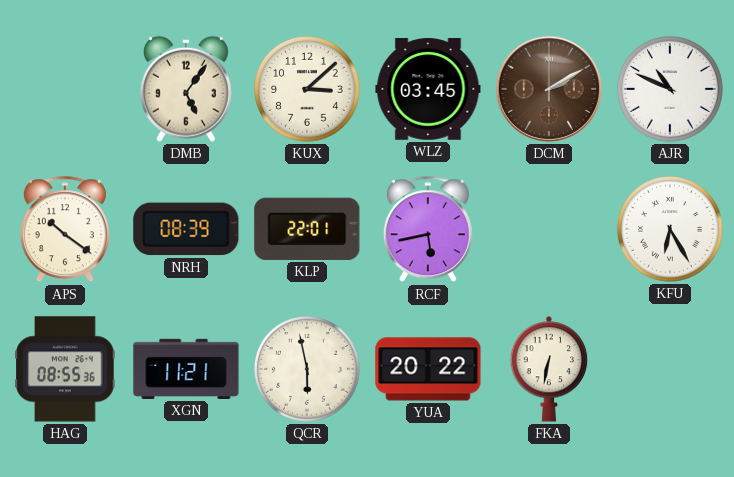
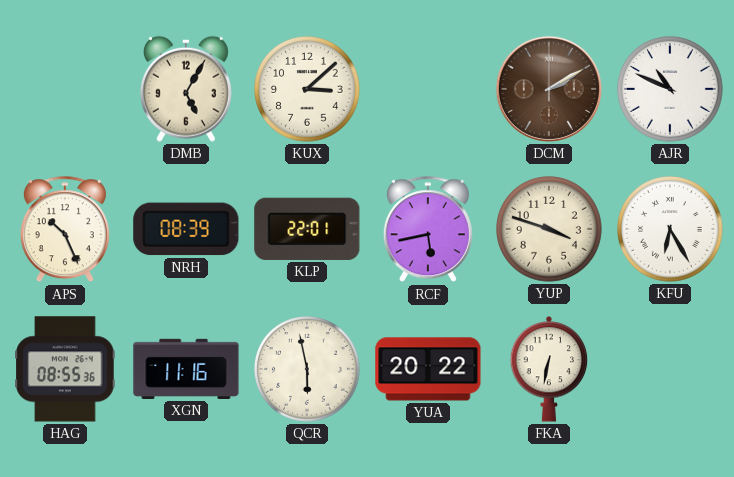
DMB: 5:06 -> 5:05
WLZ: 03:45 -> none
APS: 10:21 -> 10:26
YUP: none -> 3:48
XGN: 11:21 -> 11:16
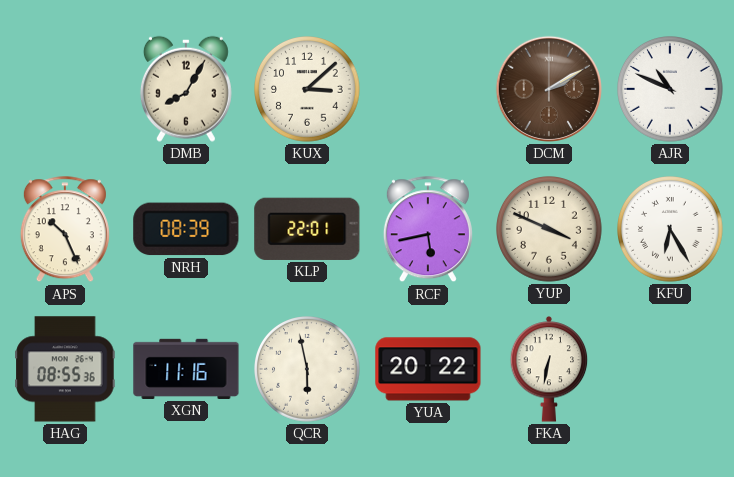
DMB: 5:05 -> 8:05
YUP: 3:48 -> 3:49
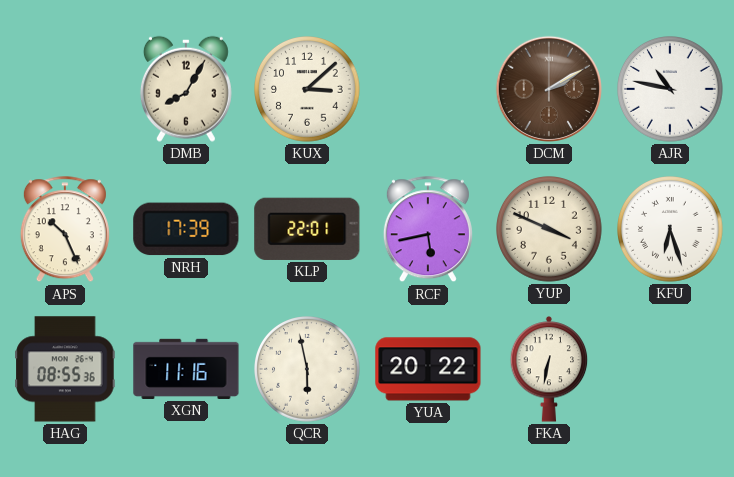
AJR: 10:49 -> 10:47
NRH: 08:39 -> 17:39
KFU: 6:25 -> 6:27
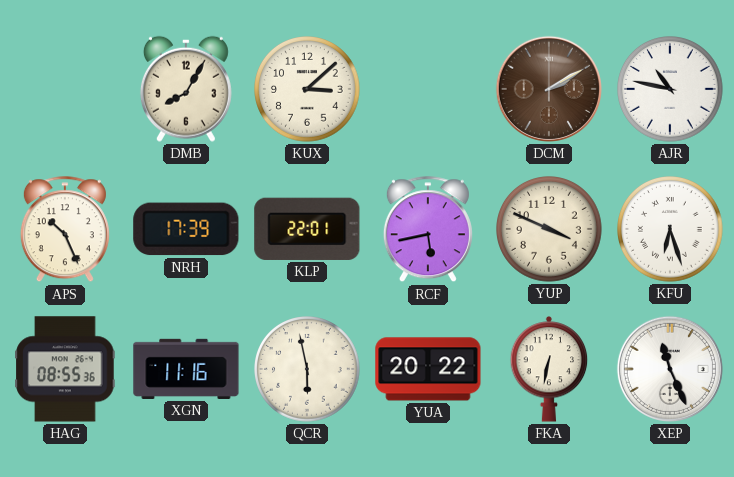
XEP: none -> 11:26
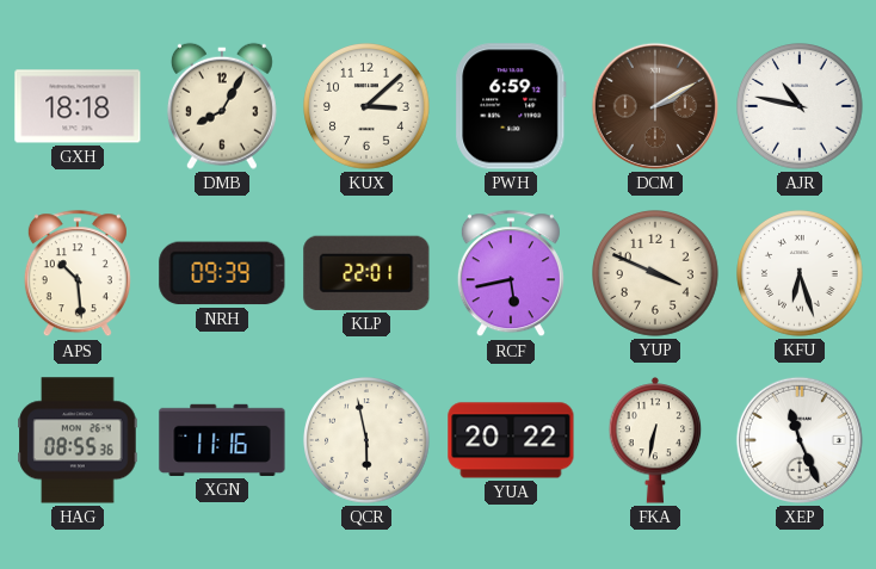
GXH: none -> 18:18
PWH: none -> 6:59
APS: 10:26 -> 10:29
NRH: 17:39 -> 09:39
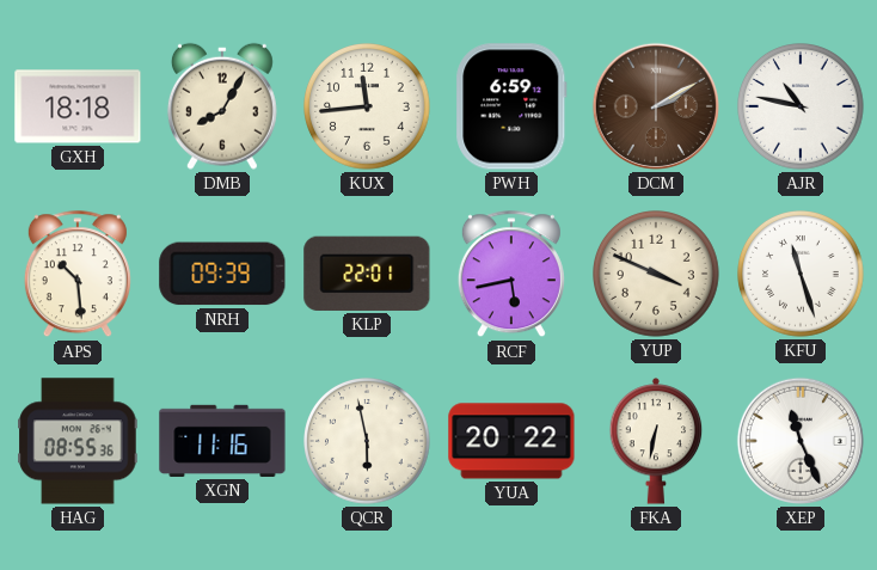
KUX: 3:08 -> 11:44
KFU: 6:27 -> 11:27
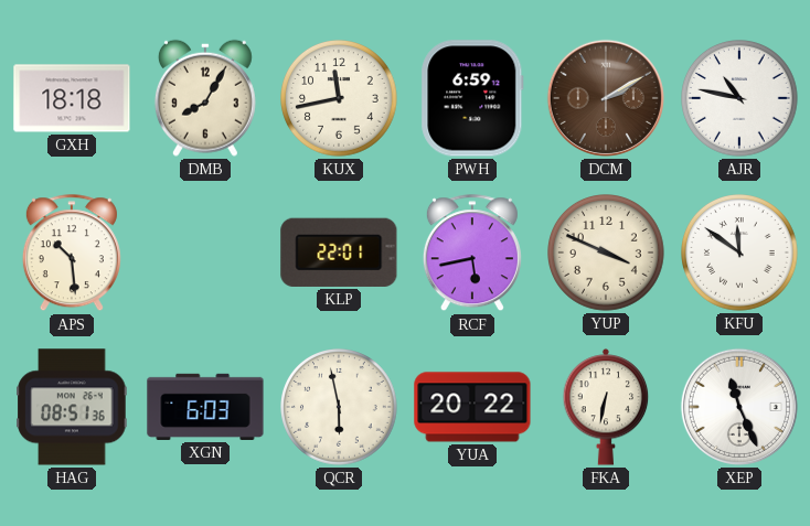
KUX: 11:44 -> 11:43
NRH: 09:39 -> none
KFU: 11:27 -> 11:51
HAG: 08:55 -> 08:51
XGN: 11:16 -> 6:03
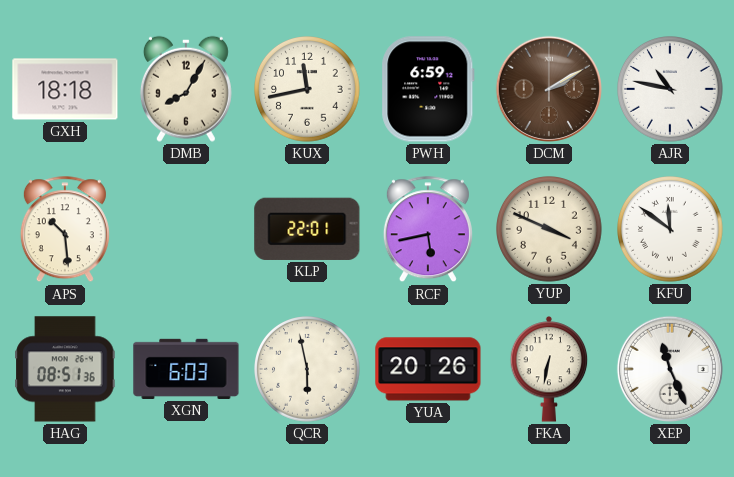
YUA: 20:22 -> 20:26
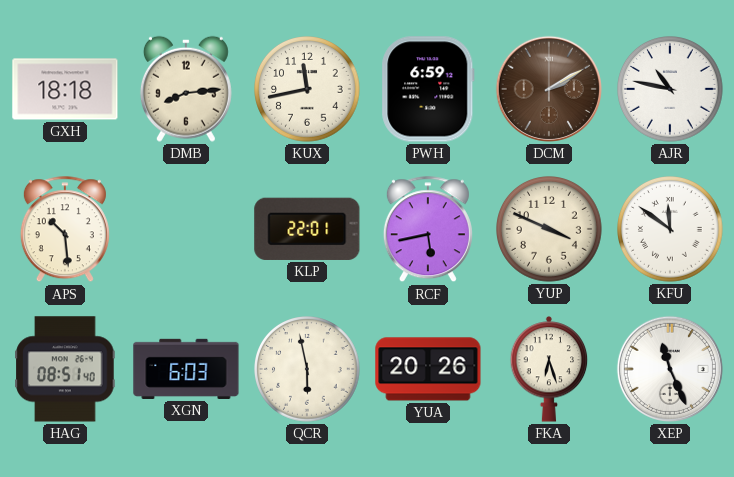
DMB: 8:05 -> 8:14
HAG: 08:51:36 -> 08:51:40
FKA: 6:32 -> 6:27
